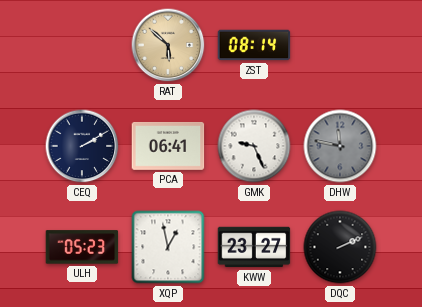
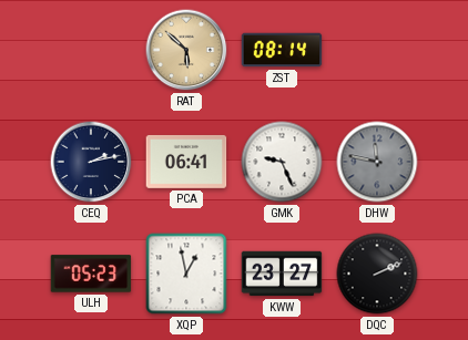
CEQ: 2:10 -> 2:13
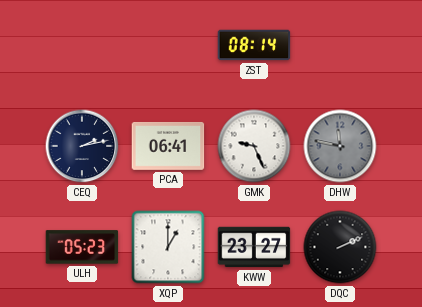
RAT: 5:52 -> none
XQP: 12:58 -> 1:00
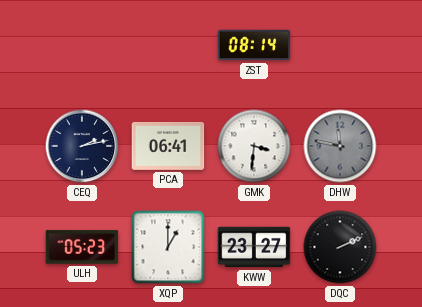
GMK: 9:26 -> 3:31
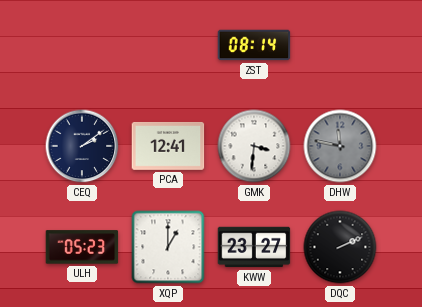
CEQ: 2:13 -> 2:09
PCA: 06:41 -> 12:41
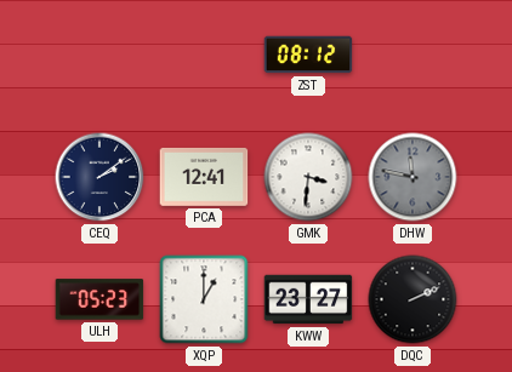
ZST: 08:14 -> 08:12
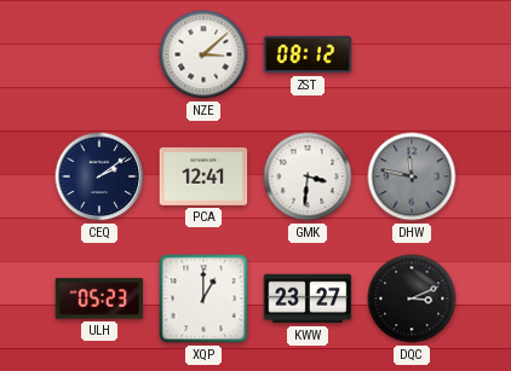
NZE: none -> 3:08
DQC: 2:11 -> 3:11
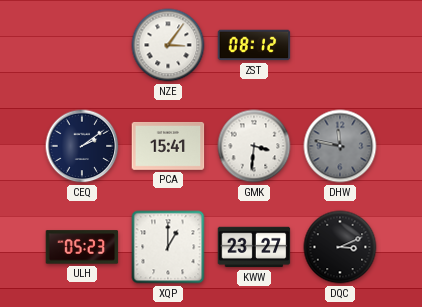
NZE: 3:08 -> 3:06
PCA: 12:41 -> 15:41
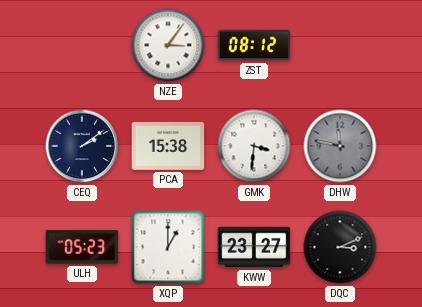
PCA: 15:41 -> 15:38
